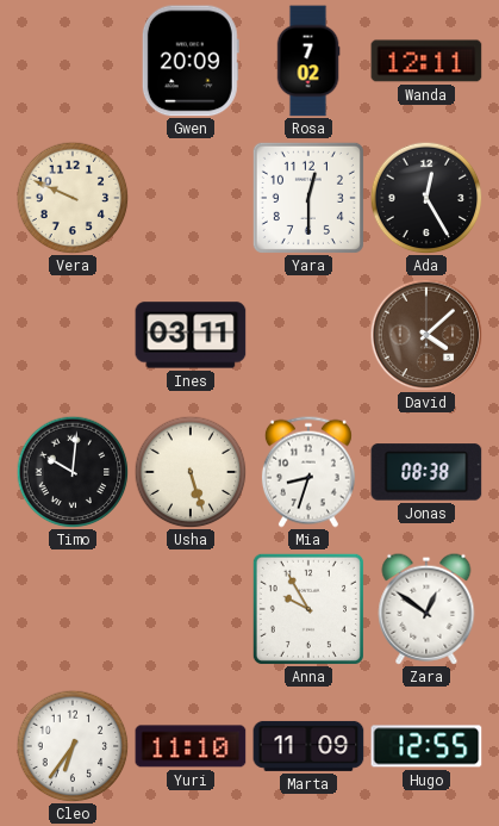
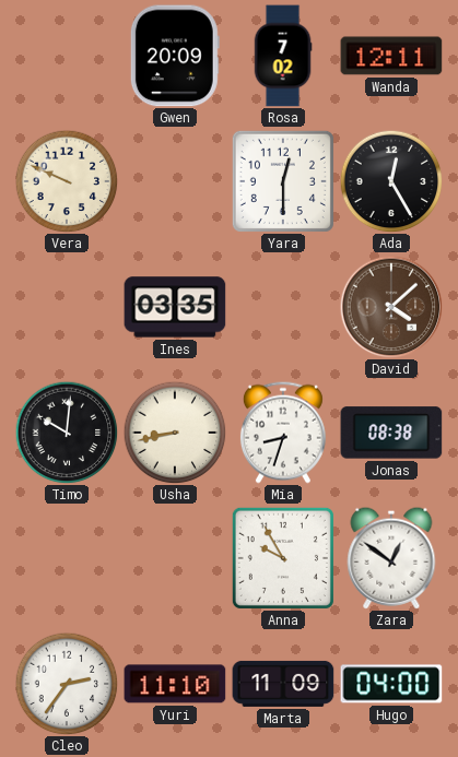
Ines: 03:11 -> 03:35
Usha: 5:27 -> 8:43
Cleo: 6:36 -> 2:36
Hugo: 12:55 -> 04:00
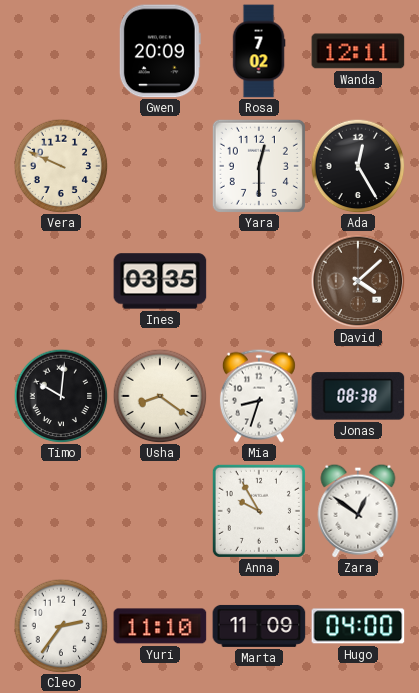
Usha: 8:43 -> 8:21
